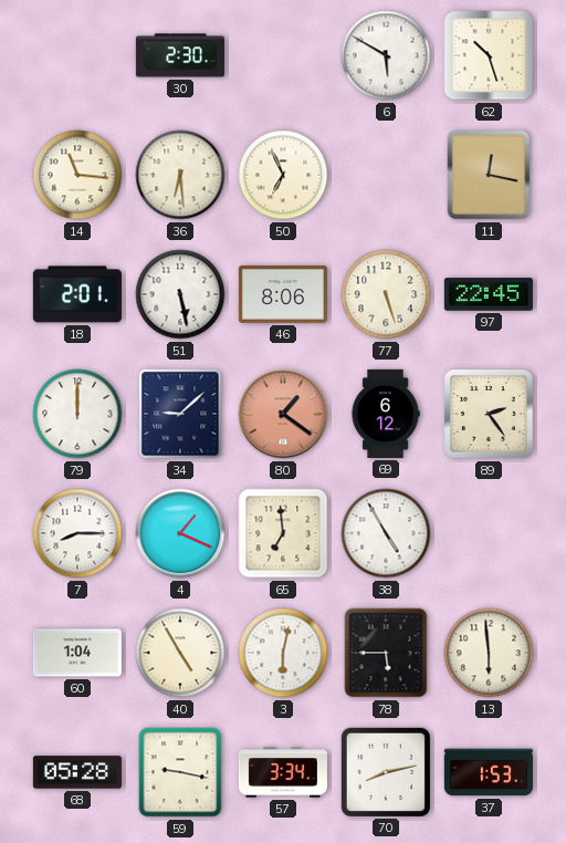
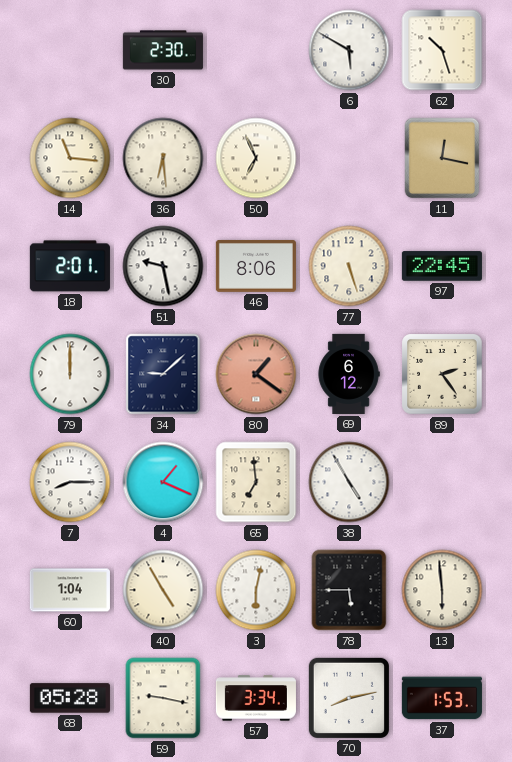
51: 5:28 -> 9:28
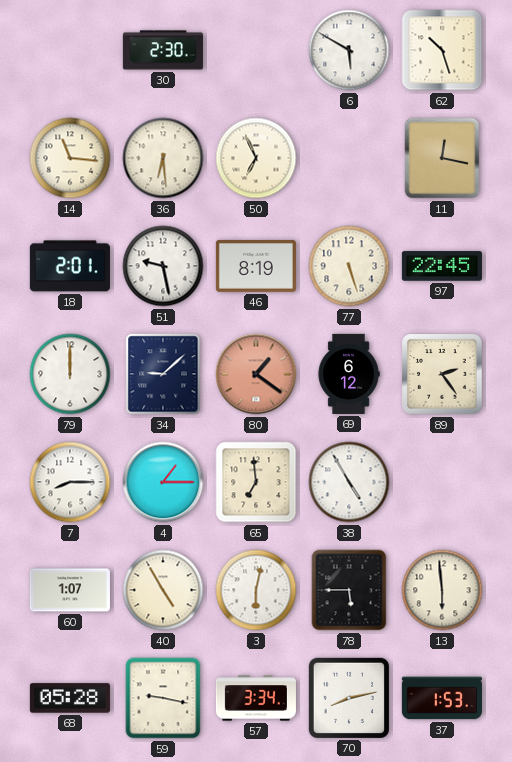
46: 8:06 -> 8:19
4: 1:19 -> 1:15
60: 1:04 -> 1:07
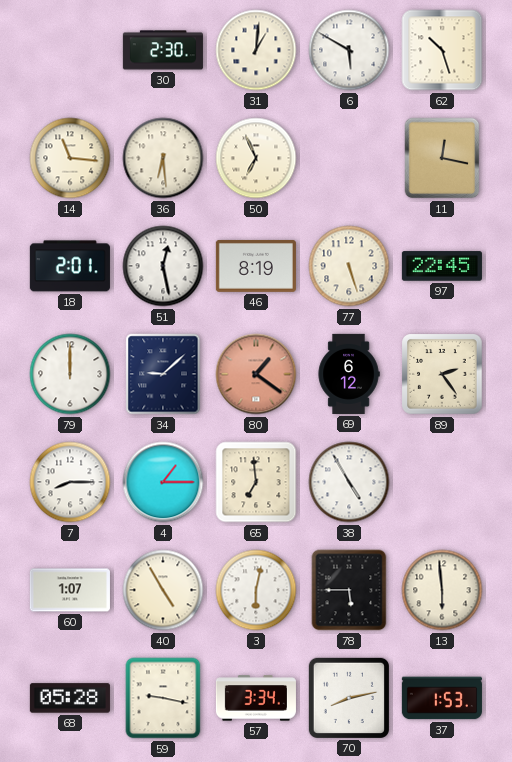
31: none -> 1:01
51: 9:28 -> 12:28
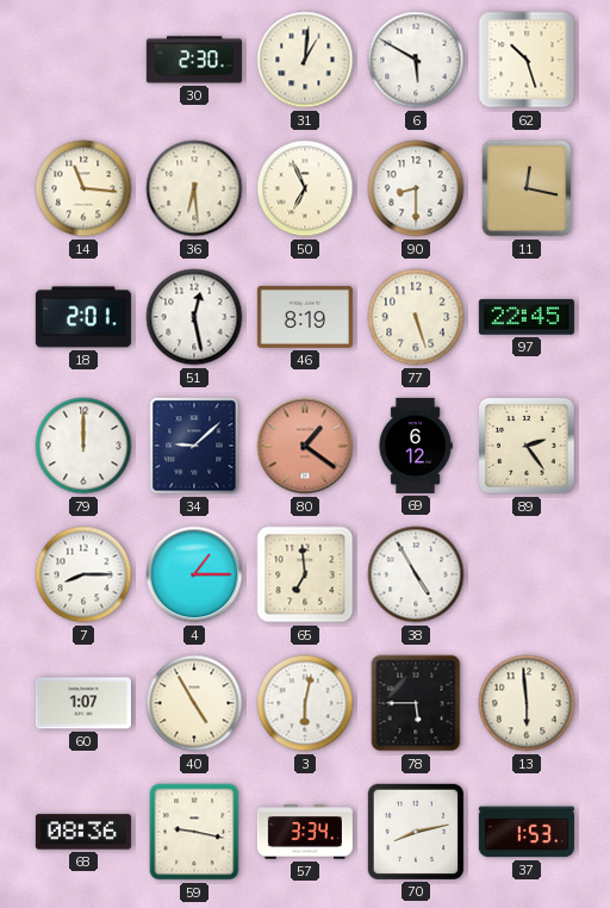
90: none -> 8:30
68: 05:28 -> 08:36
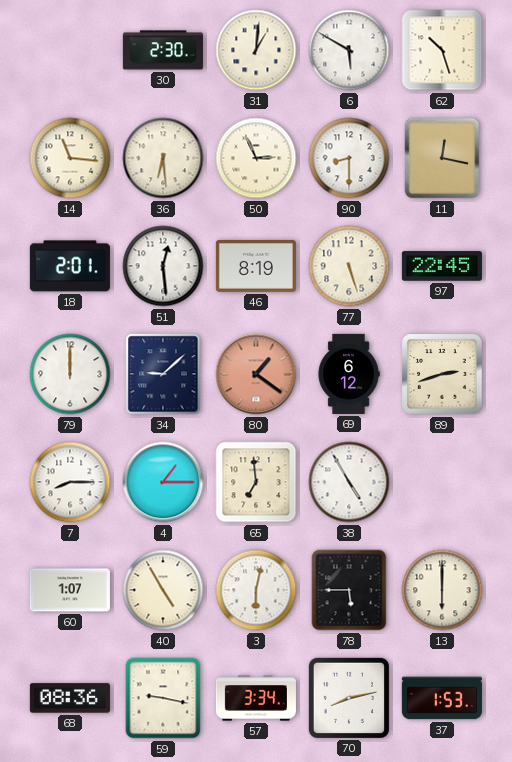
50: 6:56 -> 2:56
51: 12:28 -> 12:29
89: 2:24 -> 2:42
13: 5:59 -> 6:00
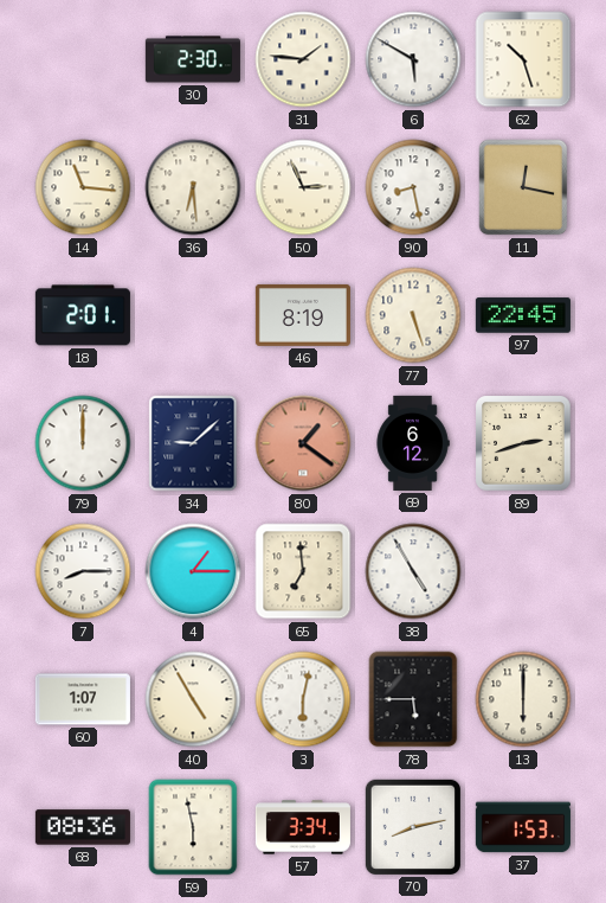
31: 1:01 -> 1:46
90: 8:30 -> 8:28
51: 12:29 -> none
59: 9:17 -> 5:58
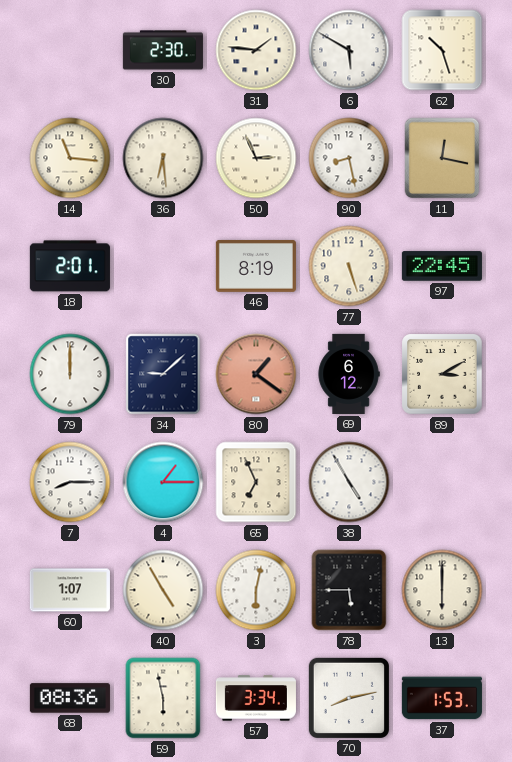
89: 2:42 -> 3:10
65: 6:59 -> 6:56
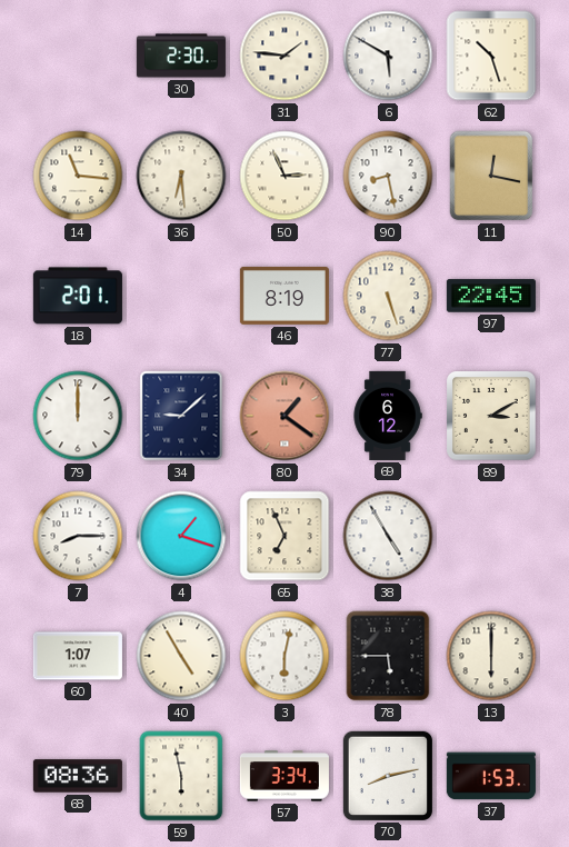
4: 1:15 -> 1:18
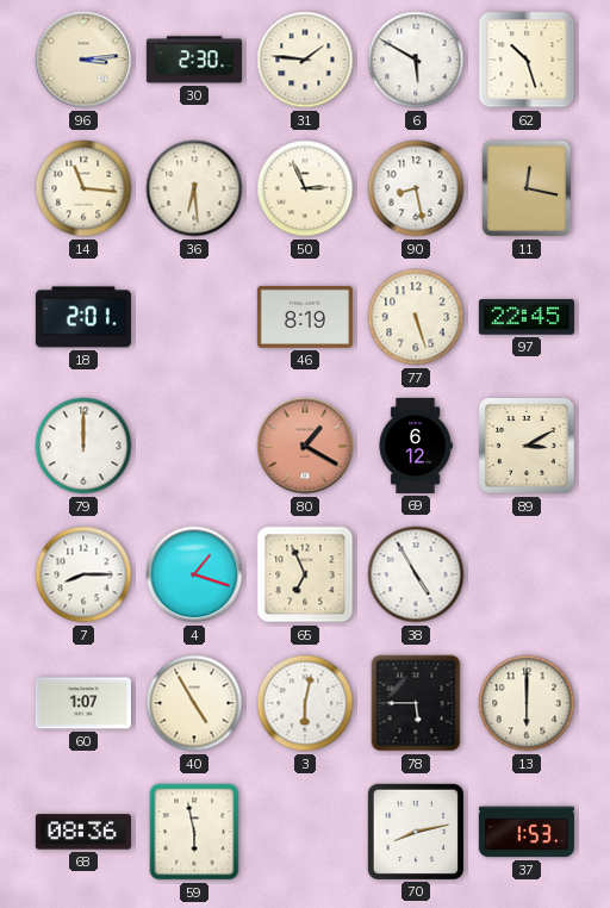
96: none -> 3:14
34: 9:08 -> none
80: 1:21 -> 1:20
57: 3:34 -> none
